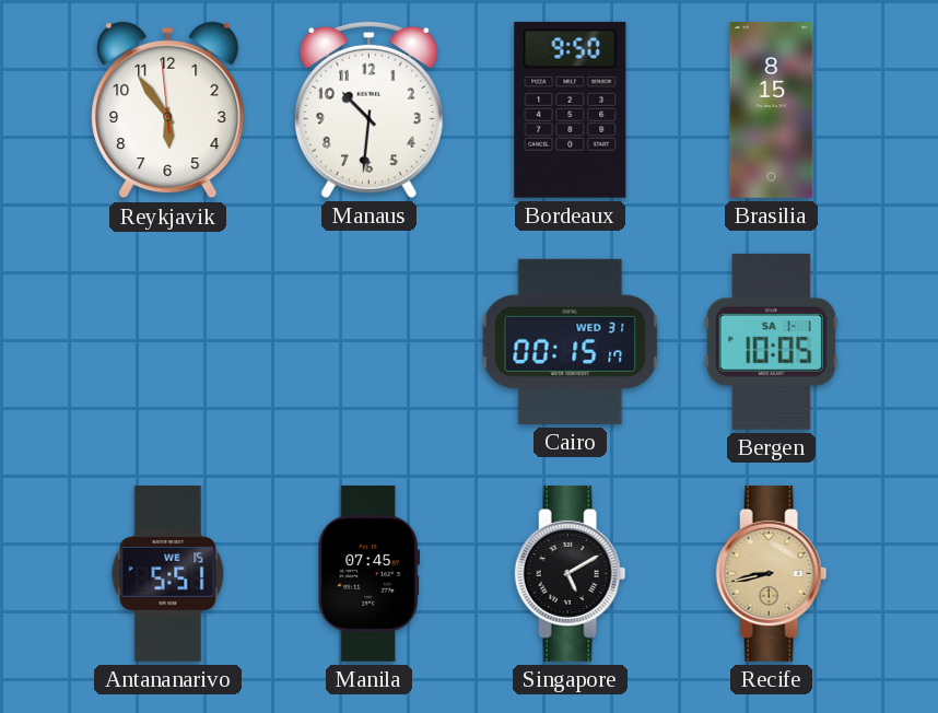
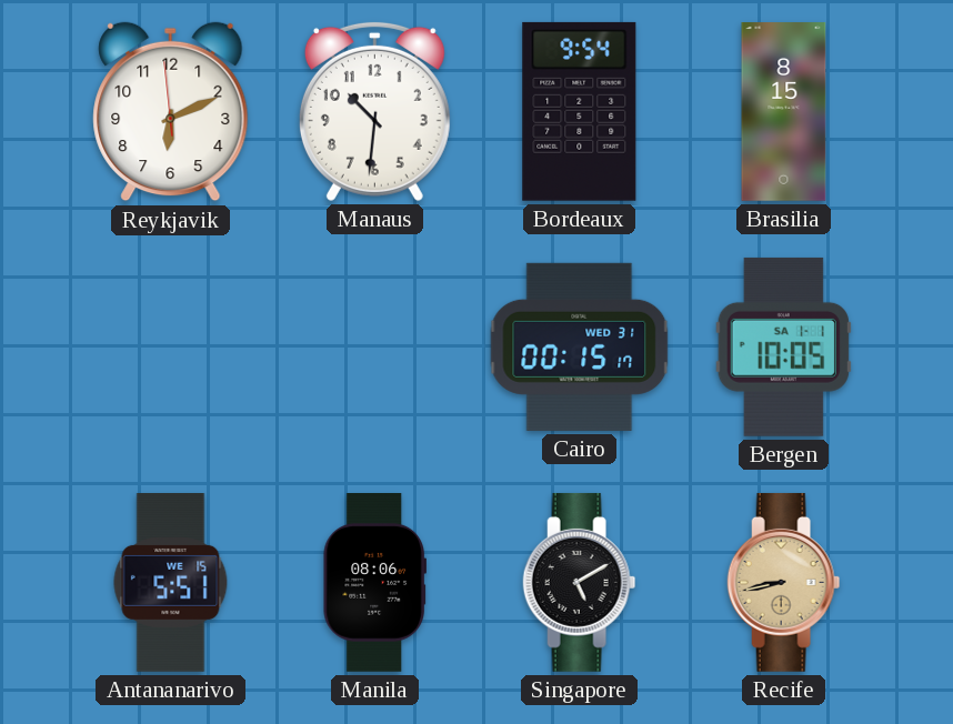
Reykjavik: 5:53 -> 6:10
Bordeaux: 9:50 -> 9:54
Manila: 07:45 -> 08:06
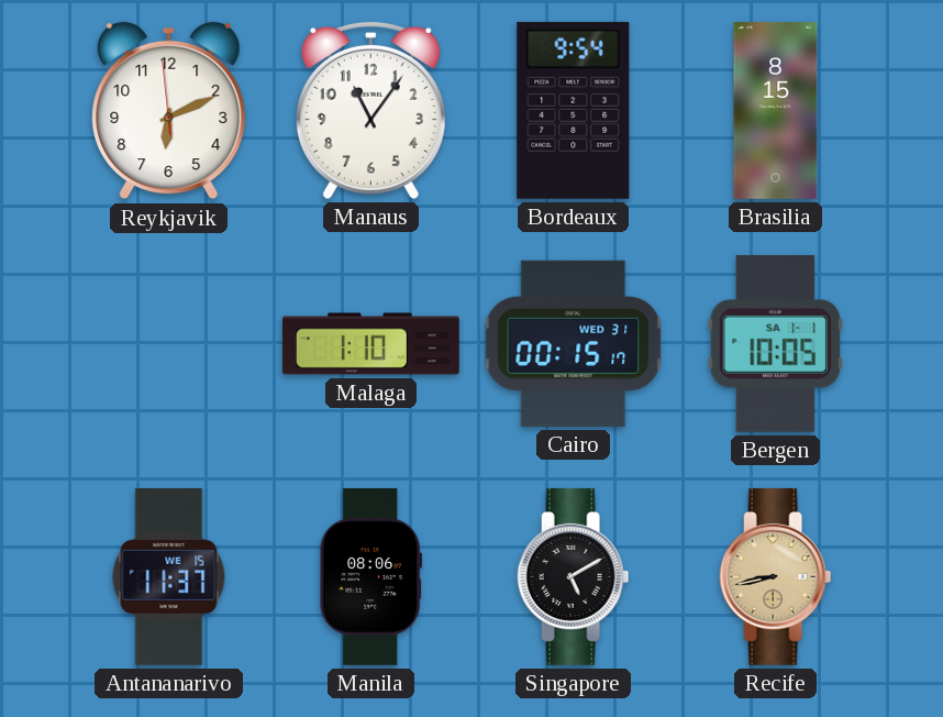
Manaus: 10:31 -> 11:06
Malaga: none -> 1:10
Antananarivo: 5:51 -> 11:37
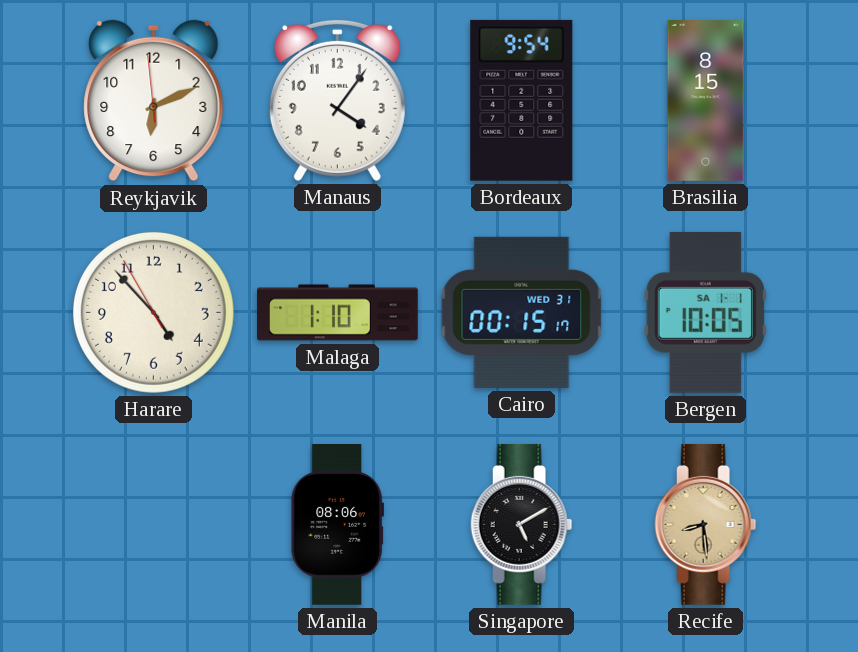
Manaus: 11:06 -> 4:06
Harare: none -> 4:52
Antananarivo: 11:37 -> none
Recife: 8:43 -> 8:29
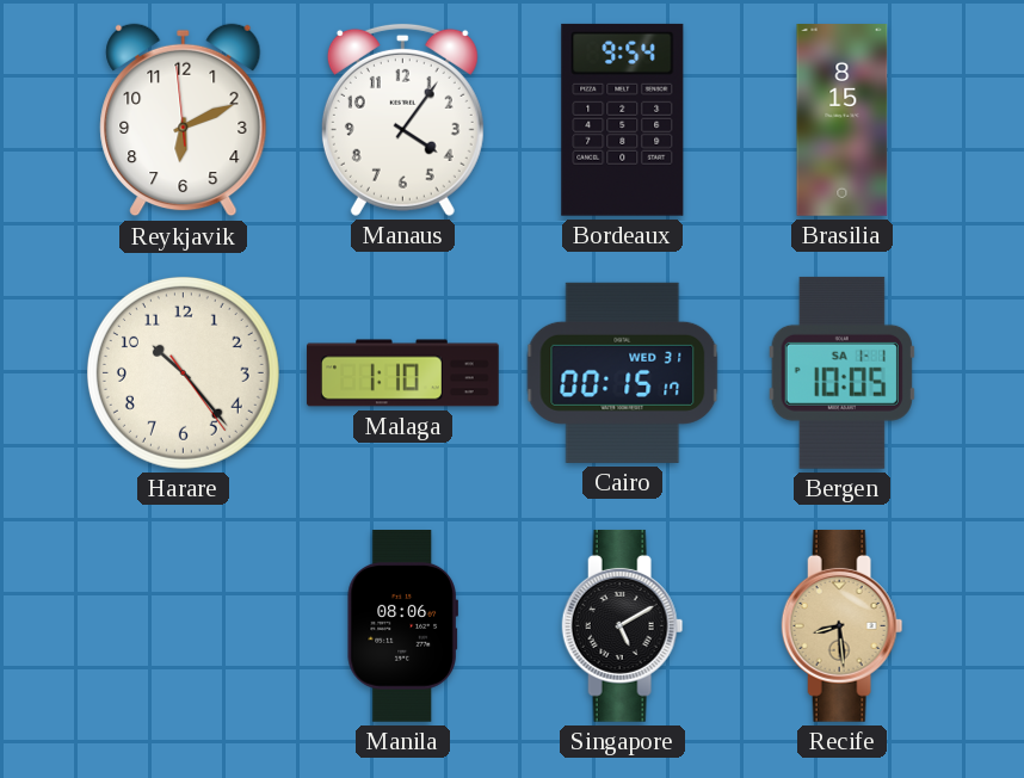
Harare: 4:52 -> 10:23
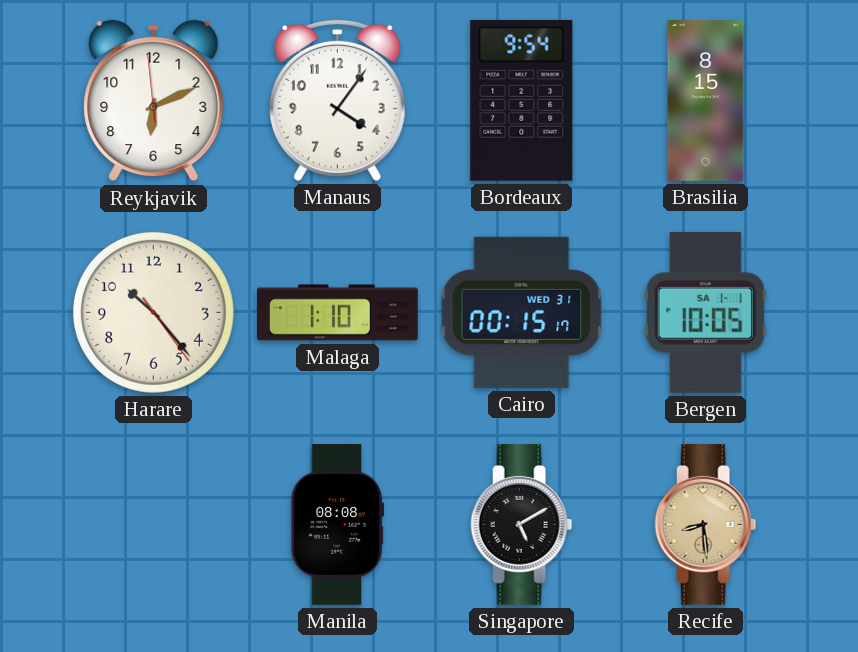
Manila: 08:06 -> 08:08
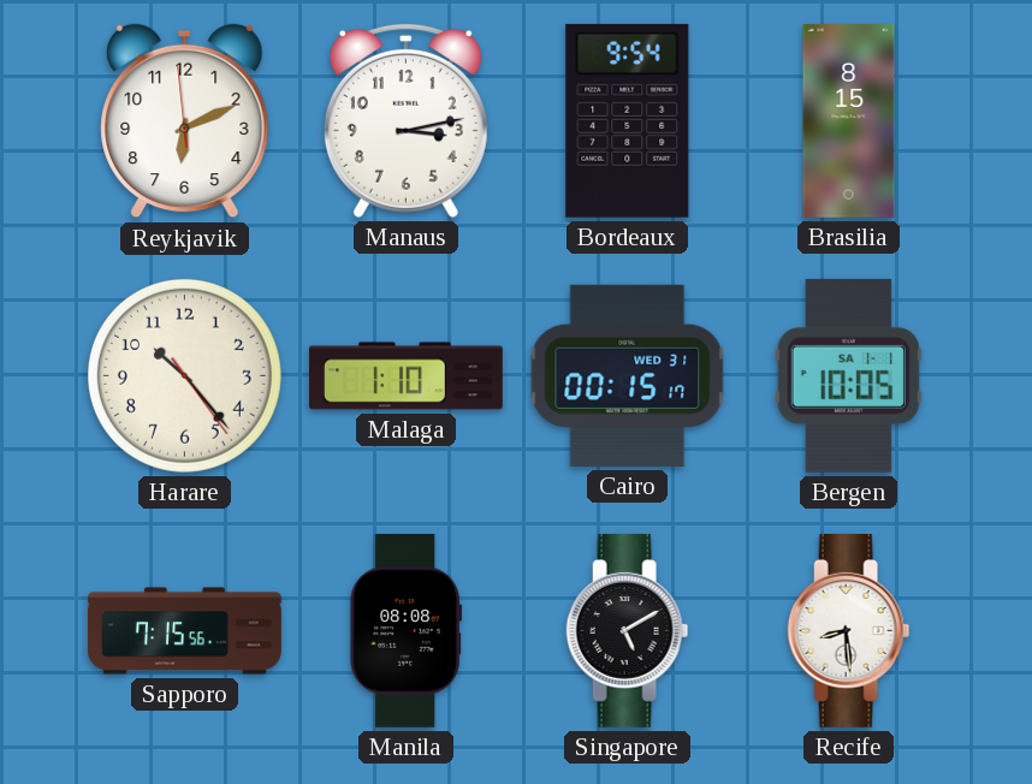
Manaus: 4:06 -> 3:13
Sapporo: none -> 7:15
Recife dial: champagne -> white
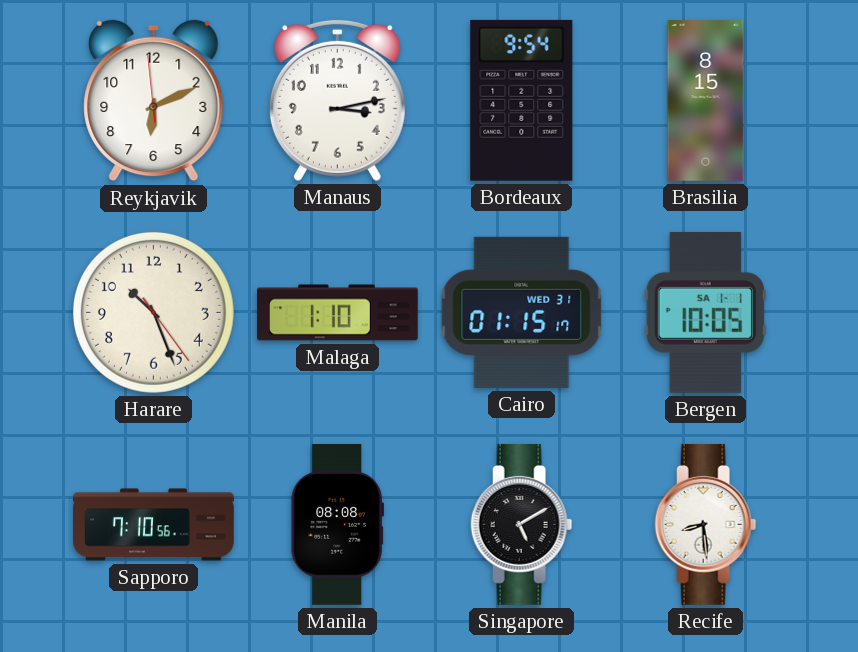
Harare: 10:23 -> 10:26
Cairo: 00:15 -> 01:15
Sapporo: 7:15 -> 7:10
